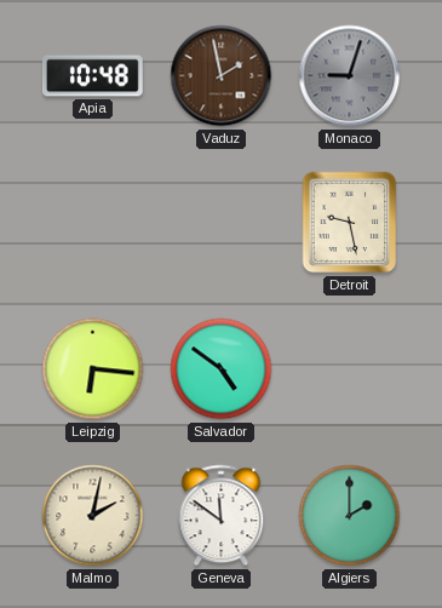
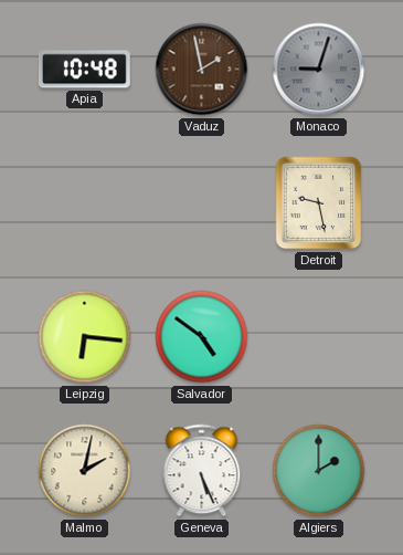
Geneva: 11:51 -> 5:26
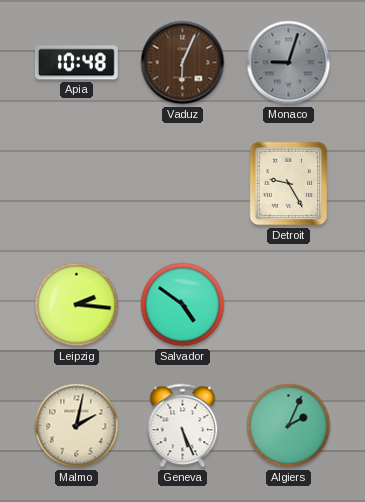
Vaduz: 1:58 -> 6:04
Detroit: 9:28 -> 9:25
Leipzig: 6:16 -> 2:16
Algiers: 2:00 -> 2:04
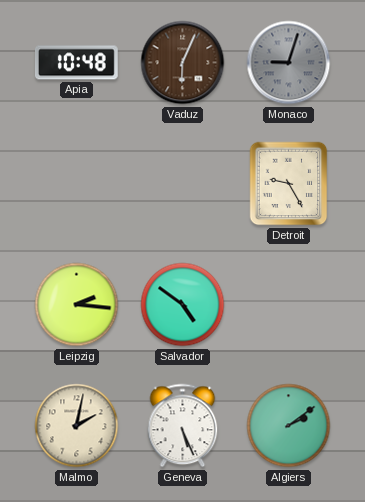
Algiers: 2:04 -> 2:09
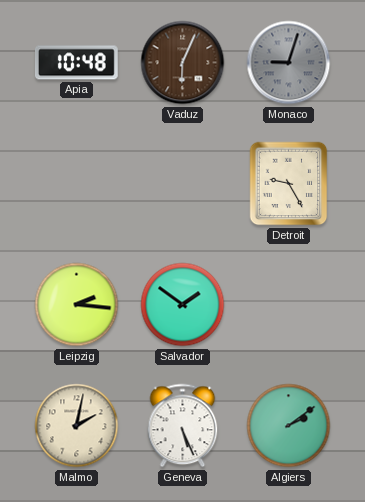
Salvador: 4:51 -> 1:51
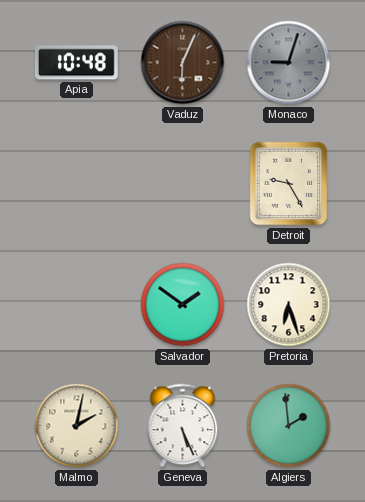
Leipzig: 2:16 -> none
Pretoria: none -> 6:27
Algiers: 2:09 -> 1:59
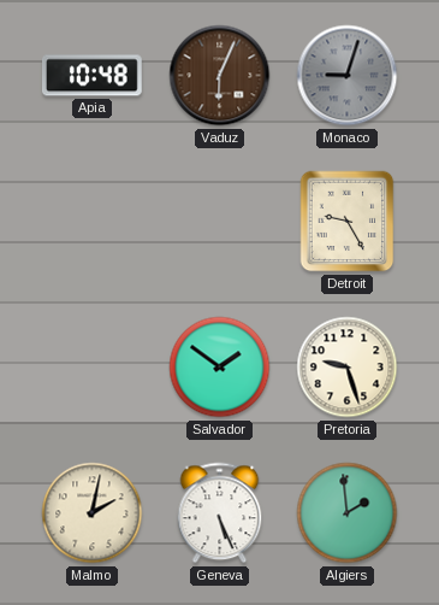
Pretoria: 6:27 -> 9:27
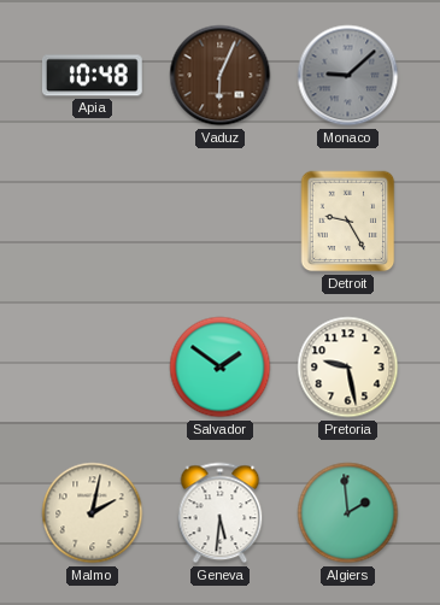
Monaco: 9:03 -> 9:08
Pretoria: 9:27 -> 9:28
Geneva: 5:26 -> 5:31
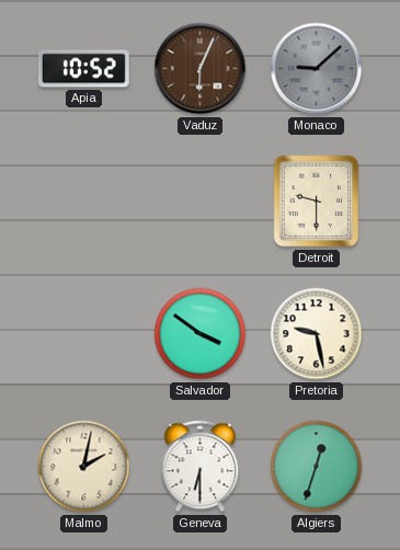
Apia: 10:48 -> 10:52
Detroit: 9:25 -> 9:30
Salvador: 1:51 -> 3:51
Geneva: 5:31 -> 6:30
Algiers: 1:59 -> 12:33
